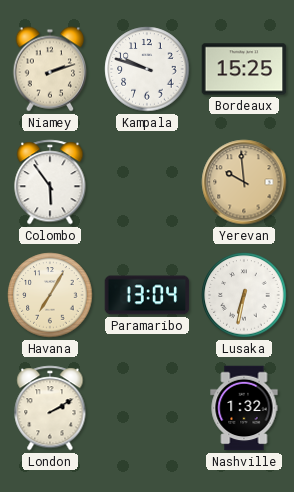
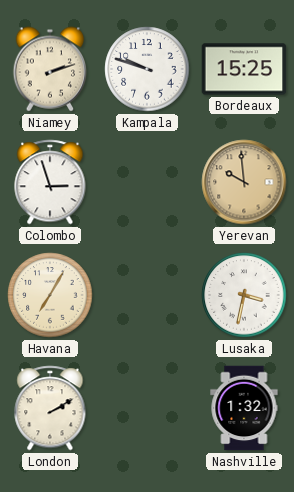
Colombo: 5:54 -> 2:57
Paramaribo: 13:04 -> none
Lusaka: 6:32 -> 3:32
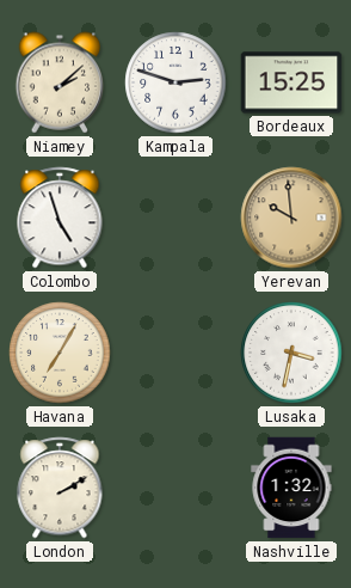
Niamey: 2:12 -> 2:08
Kampala: 9:48 -> 2:48
Colombo: 2:57 -> 4:57
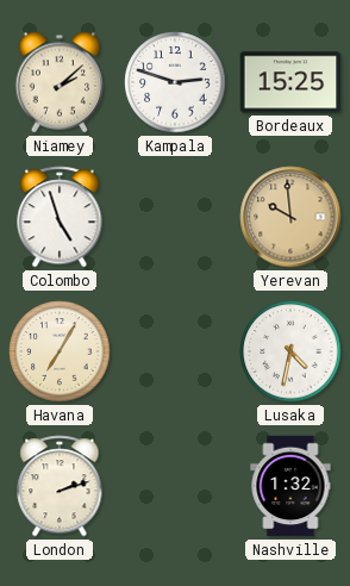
Lusaka: 3:32 -> 4:32
London: 2:10 -> 2:12
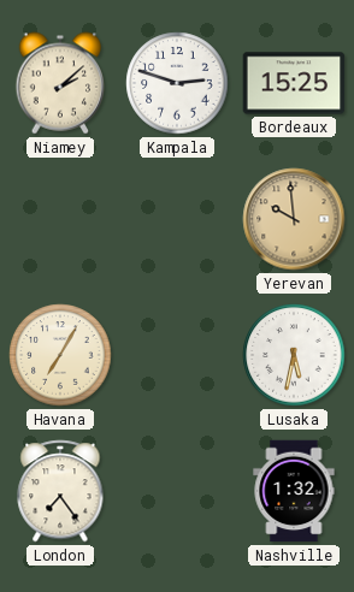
Colombo: 4:57 -> none
Lusaka: 4:32 -> 5:32
London: 2:12 -> 7:24
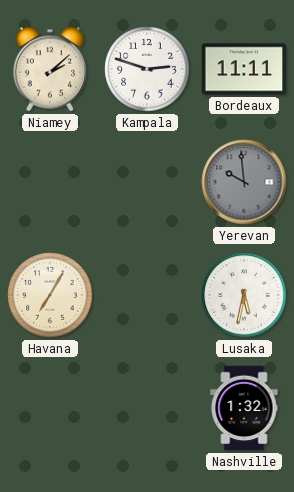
Bordeaux: 15:25 -> 11:11
Yerevan dial: champagne -> grey
London: 7:24 -> none
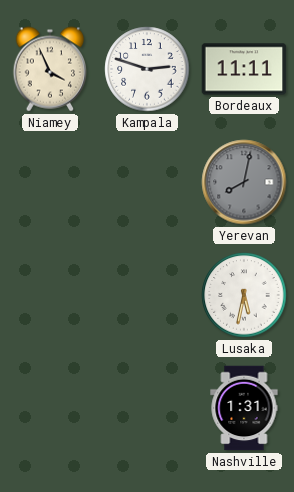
Niamey: 2:08 -> 3:56
Yerevan: 9:59 -> 8:02
Havana: 7:05 -> none
Nashville: 1:32 -> 1:31
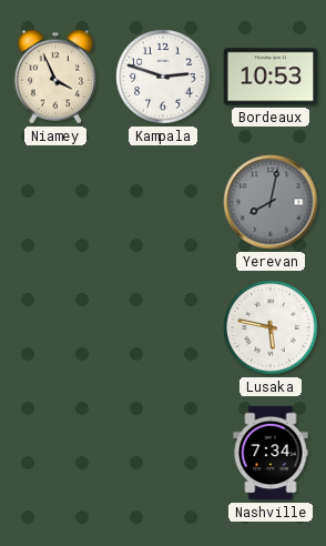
Bordeaux: 11:11 -> 10:53
Lusaka: 5:32 -> 5:47
Nashville: 1:31 -> 7:34
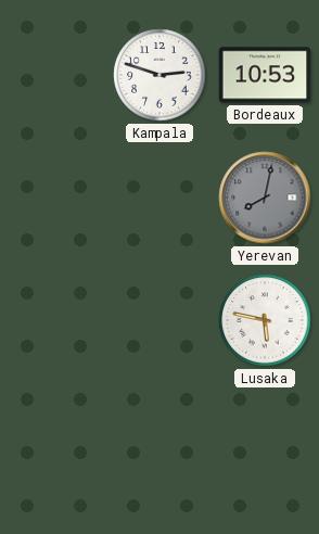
Niamey: 3:56 -> none
Nashville: 7:34 -> none
